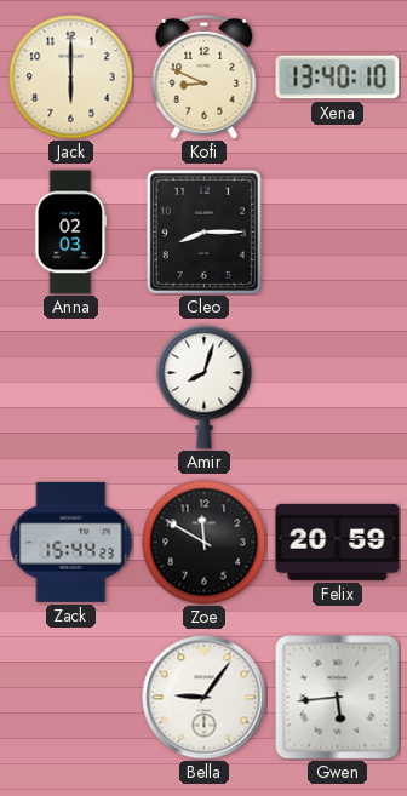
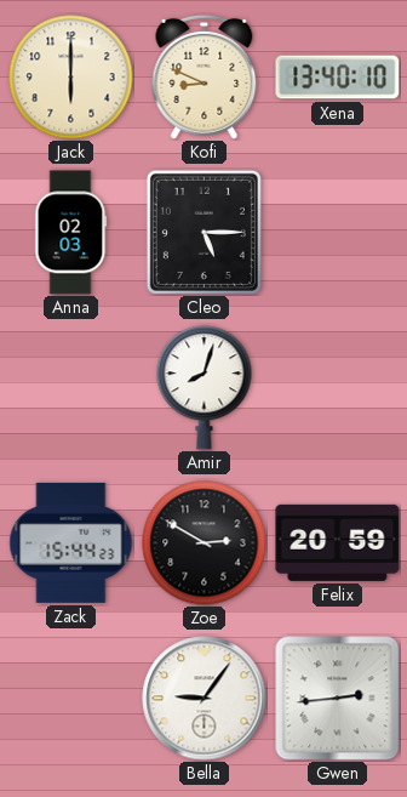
Cleo: 8:15 -> 5:15
Zoe: 11:50 -> 2:50
Gwen: 5:44 -> 2:44
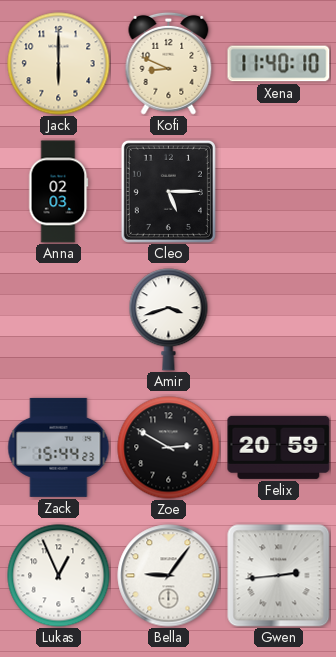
Xena: 13:40 -> 11:40
Amir: 8:03 -> 3:42
Lukas: none -> 12:56
